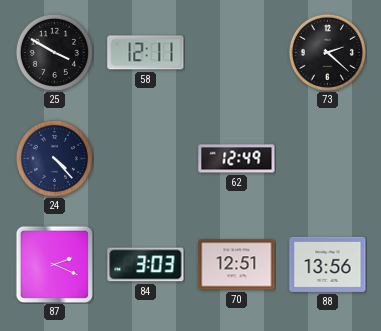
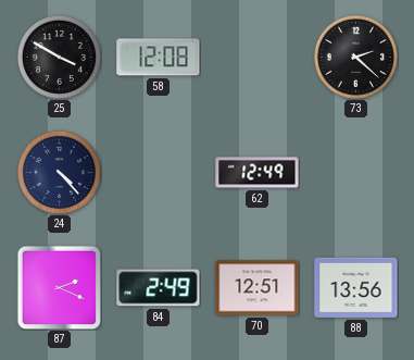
58: 12:11 -> 12:08
84: 3:03 -> 2:49
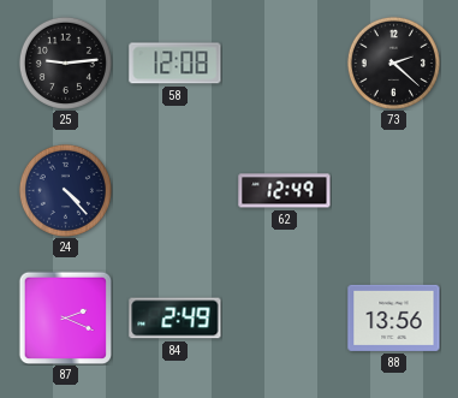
25: 3:50 -> 9:14
70: 12:51 -> none
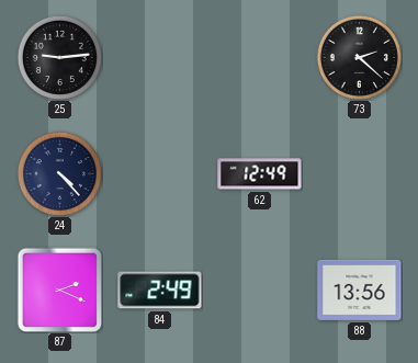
58: 12:08 -> none
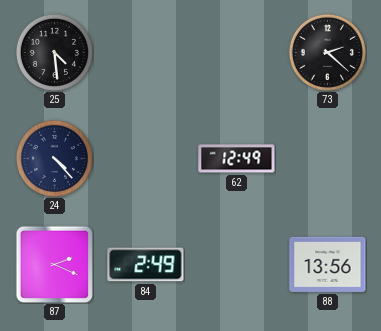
25: 9:14 -> 4:29
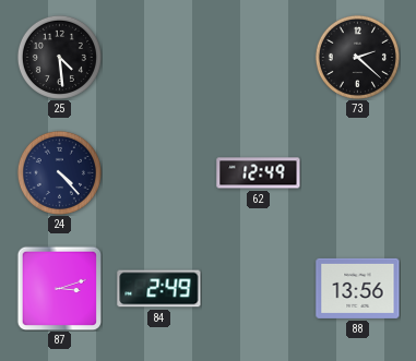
87: 2:19 -> 3:12
